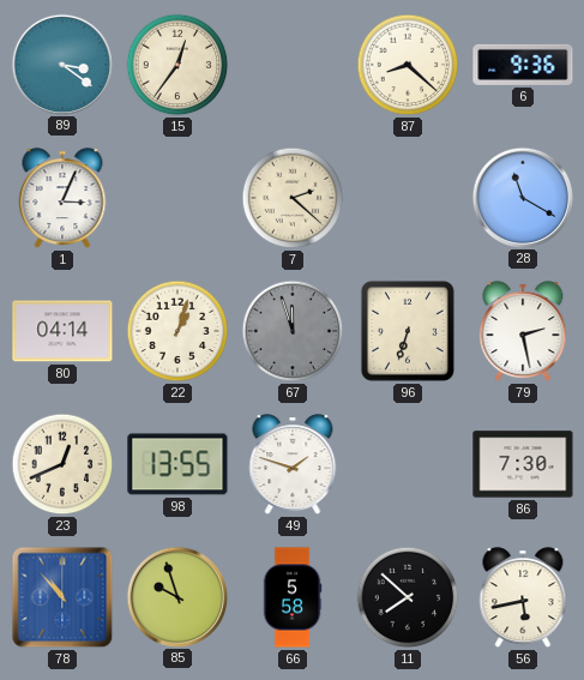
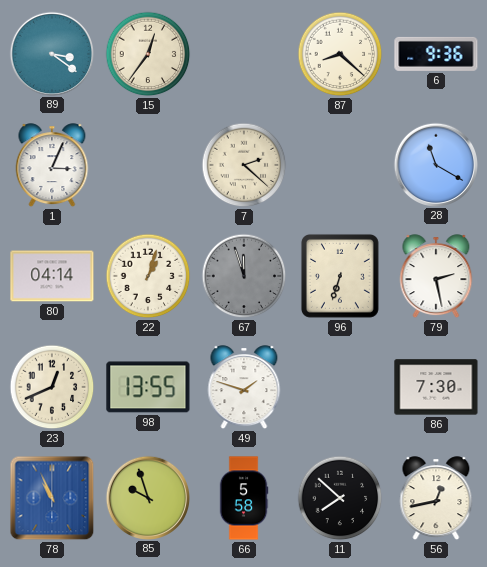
78: 10:53 -> 10:56
56: 5:43 -> 12:43
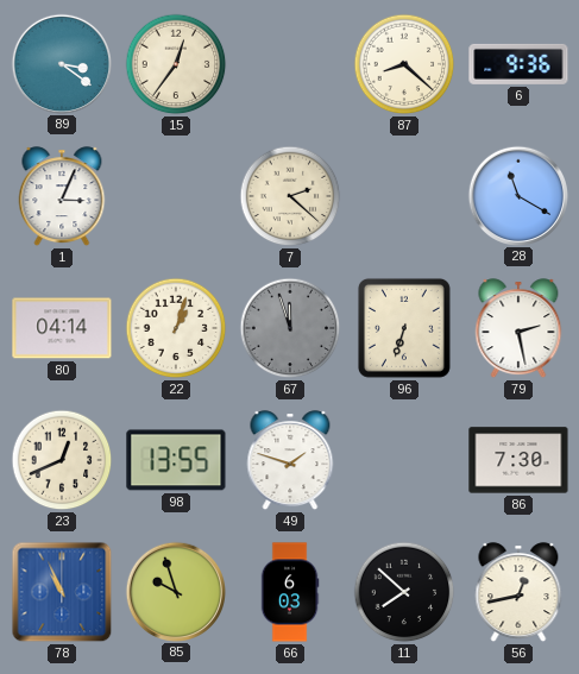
66: 5:58 -> 6:03
